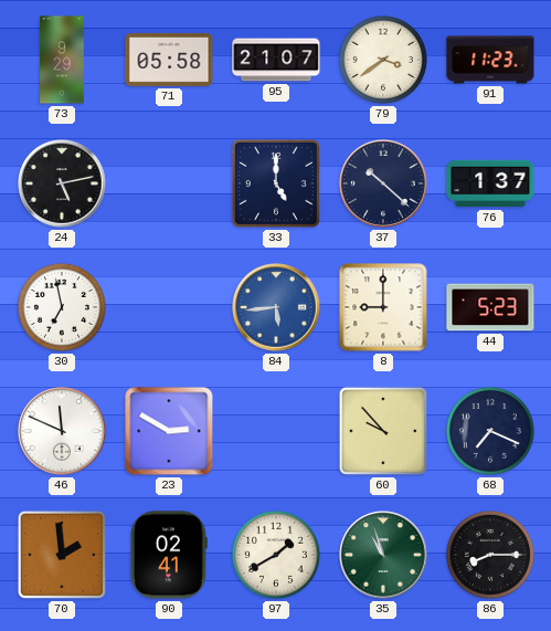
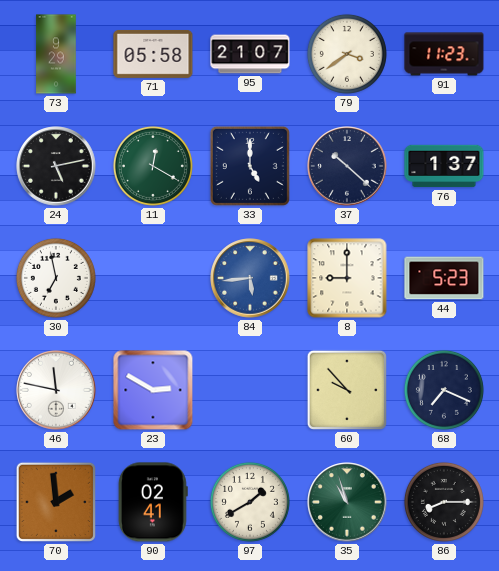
11: none -> 12:20
46: 11:49 -> 11:47
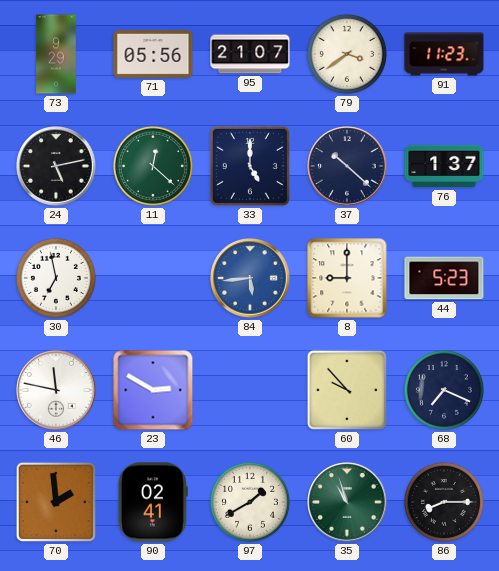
71: 05:58 -> 05:56
11: 12:20 -> 12:22
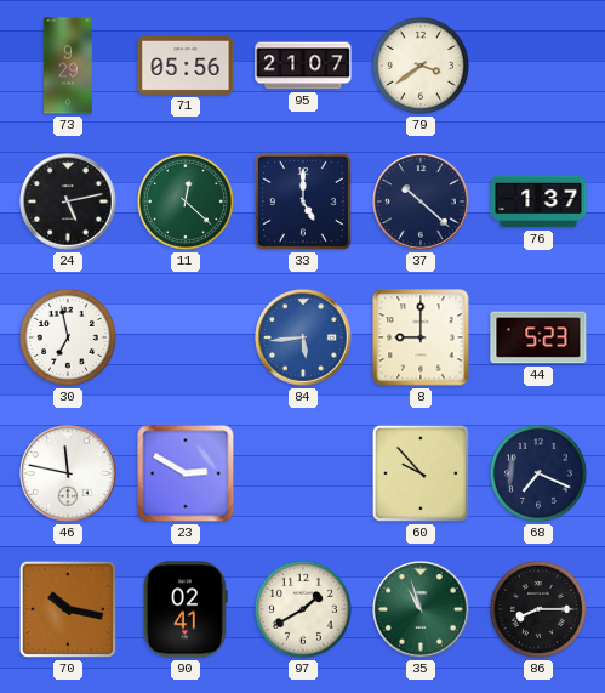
91: 11:23 -> none
70: 1:59 -> 10:17
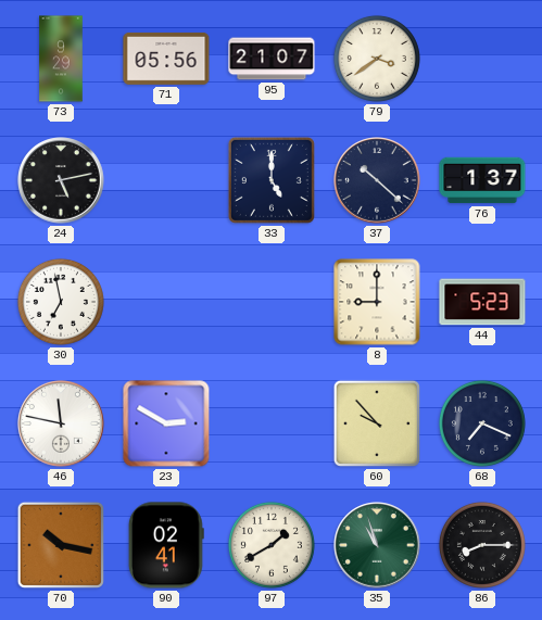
11: 12:22 -> none
84: 5:44 -> none
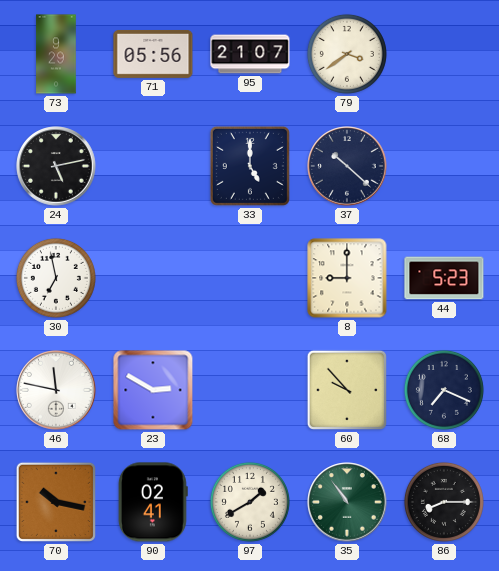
76: 1:37 -> none
35: 10:57 -> 10:54
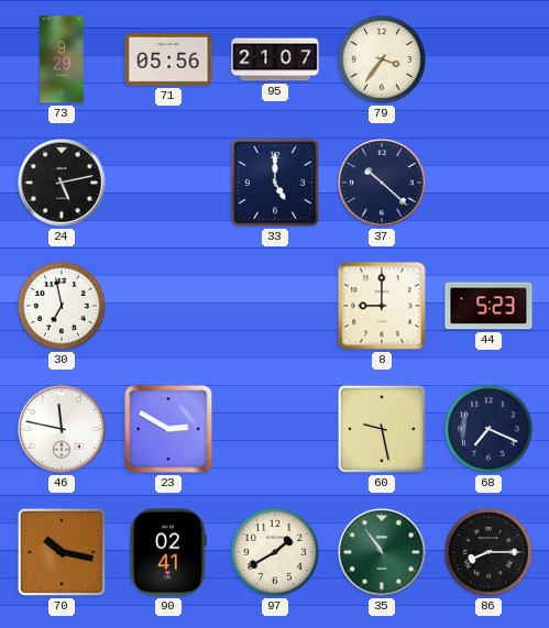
79: 3:39 -> 3:36
60: 9:53 -> 9:28
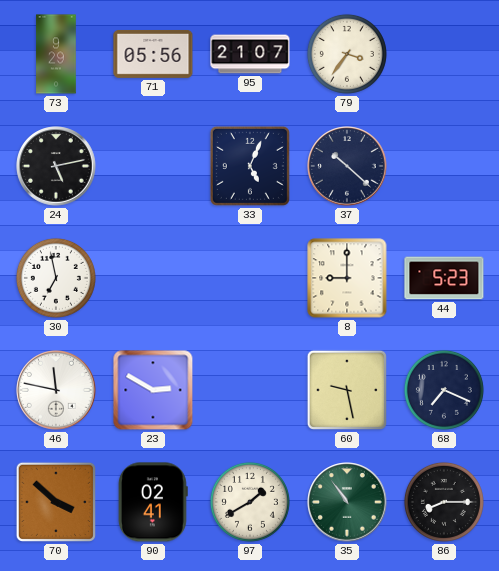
33: 5:00 -> 5:04
70: 10:17 -> 3:52
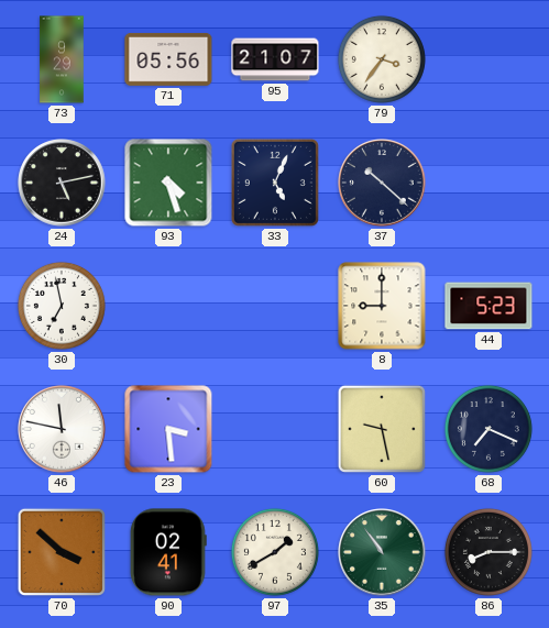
93: none -> 4:27
23: 2:50 -> 3:29
